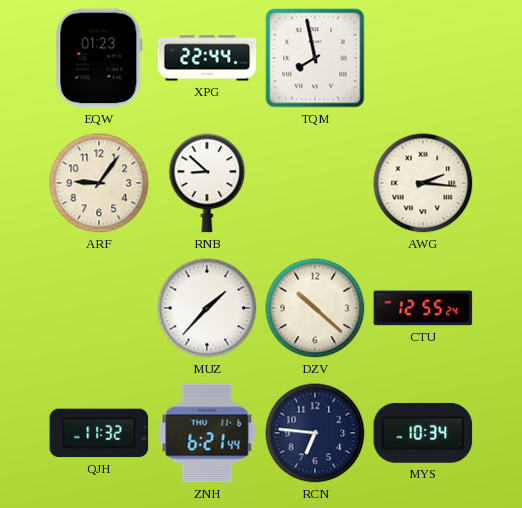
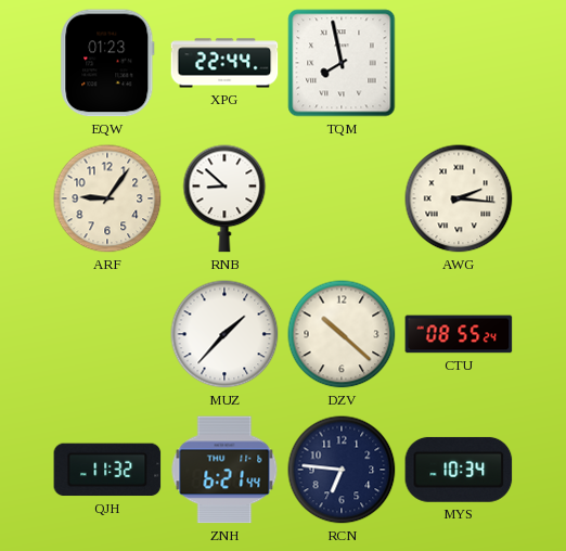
CTU: 12:55 -> 08:55
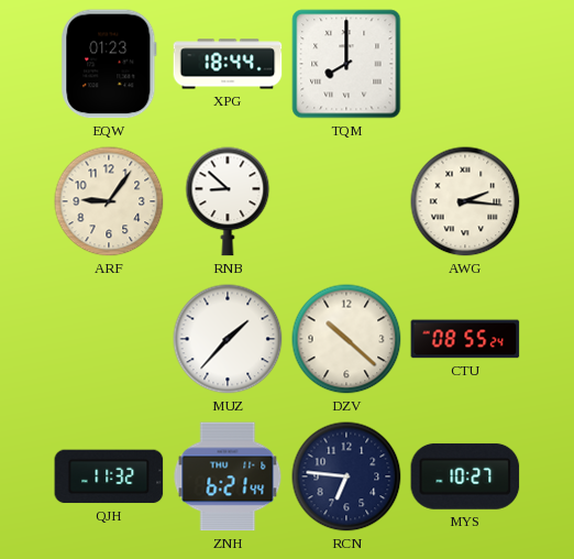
XPG: 22:44 -> 18:44
TQM: 7:58 -> 8:00
MYS: 10:34 -> 10:27
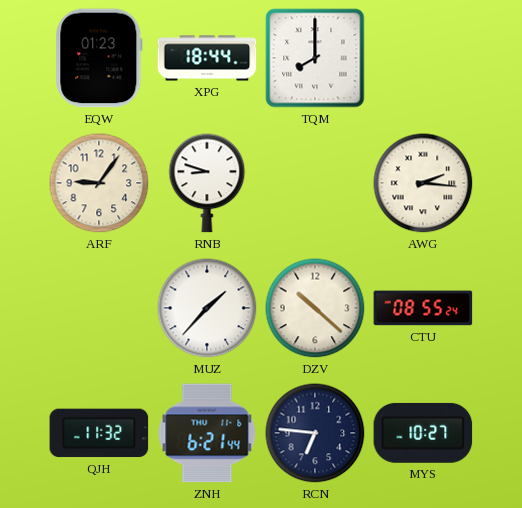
RNB: 8:52 -> 8:48
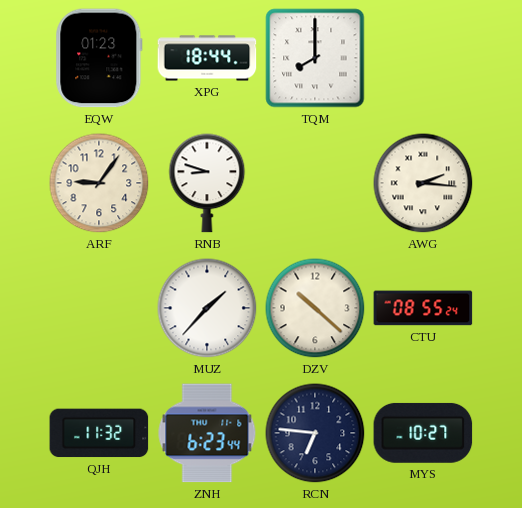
ZNH: 6:21 -> 6:23
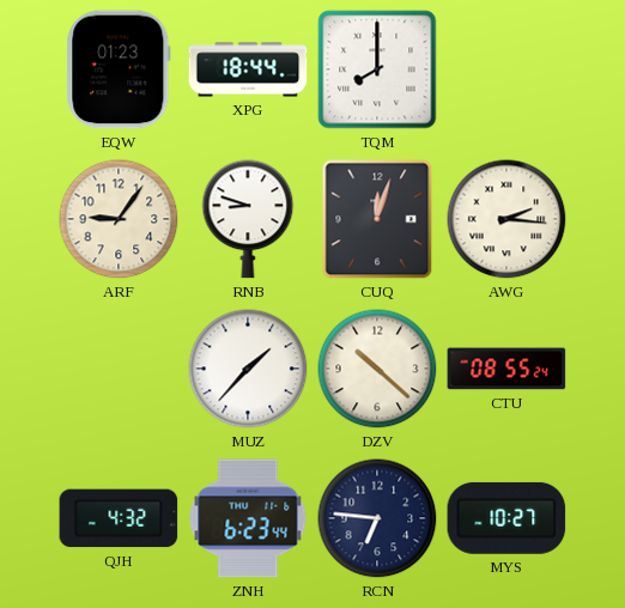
CUQ: none -> 12:03
QJH: 11:32 -> 4:32
